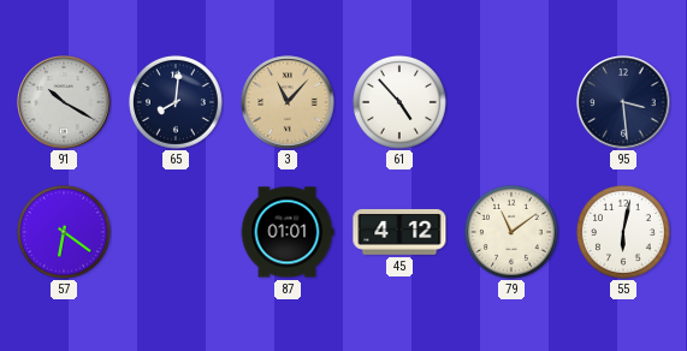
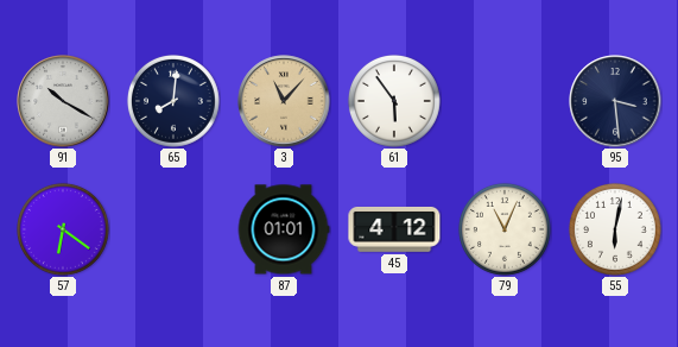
61: 4:53 -> 5:54
79: 11:09 -> 11:04
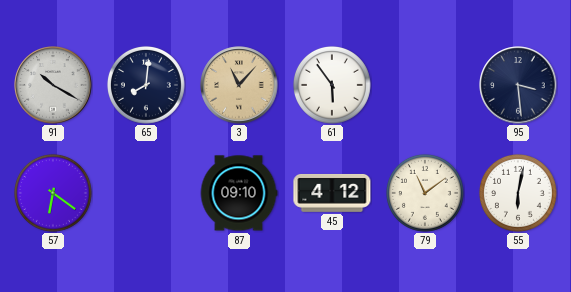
87: 01:01 -> 09:10
79: 11:04 -> 11:09
